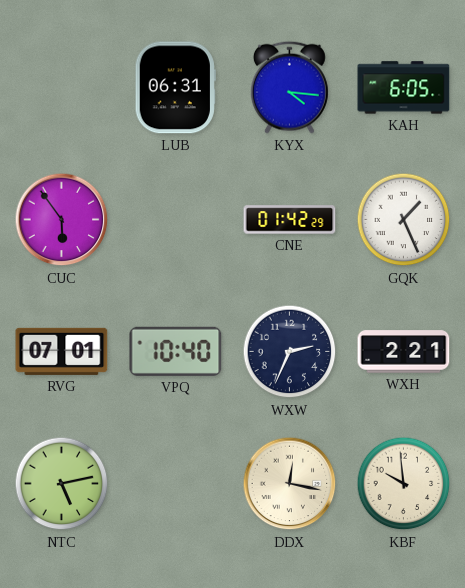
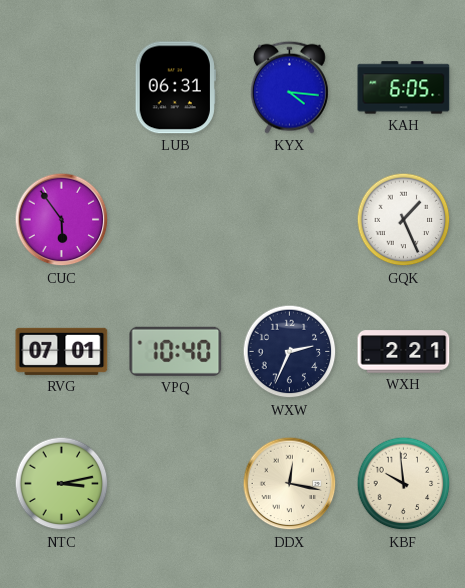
CNE: 01:42 -> none
NTC: 5:13 -> 3:13
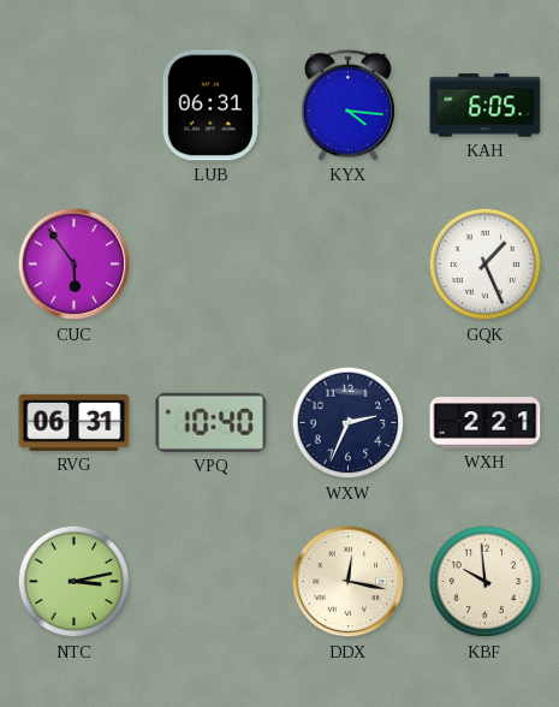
RVG: 07:01 -> 06:31
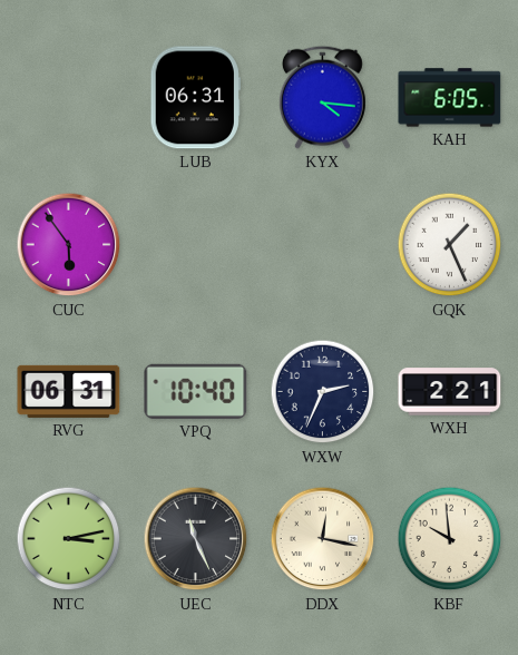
UEC: none -> 11:26
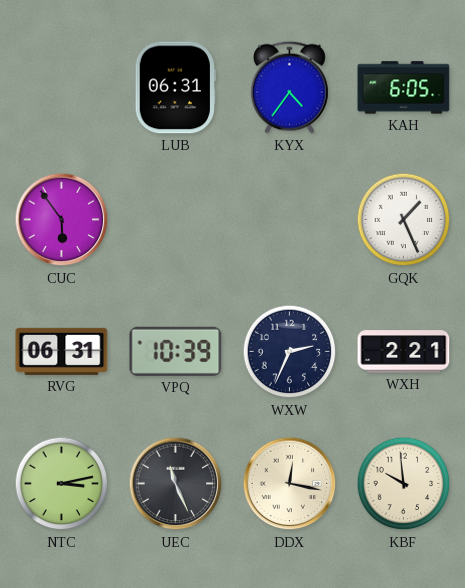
KYX: 4:16 -> 4:36
VPQ: 10:40 -> 10:39
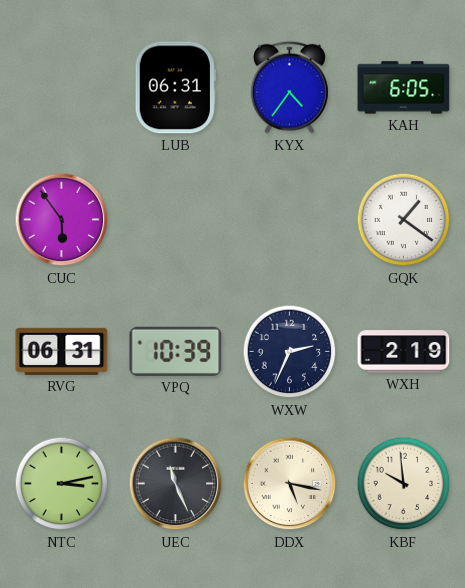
GQK: 1:26 -> 1:21
WXH: 2:21 -> 2:19
DDX: 12:17 -> 5:17
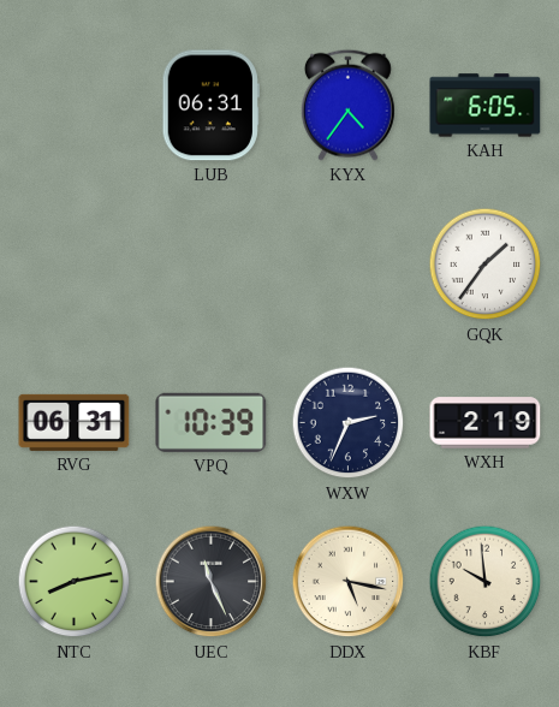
CUC: 5:54 -> none
GQK: 1:21 -> 1:36
NTC: 3:13 -> 8:13
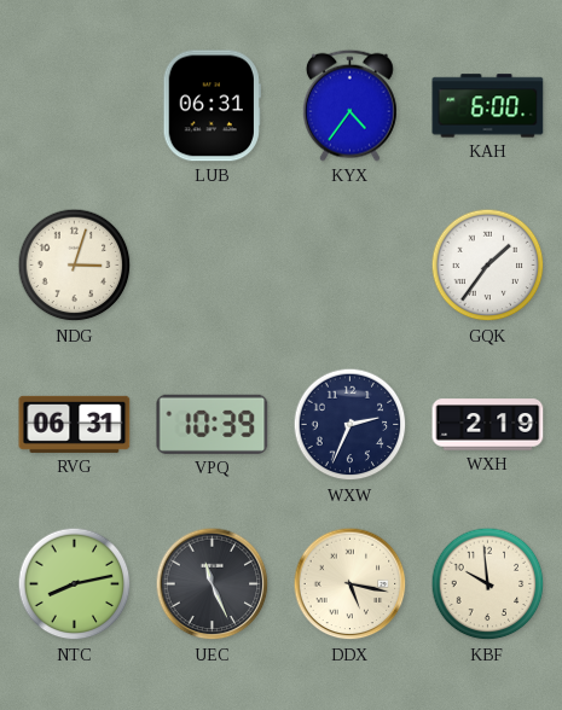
KAH: 6:05 -> 6:00
NDG: none -> 3:03
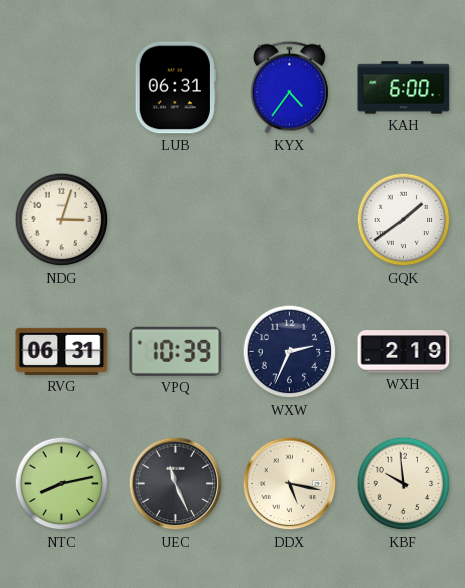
GQK: 1:36 -> 1:39
